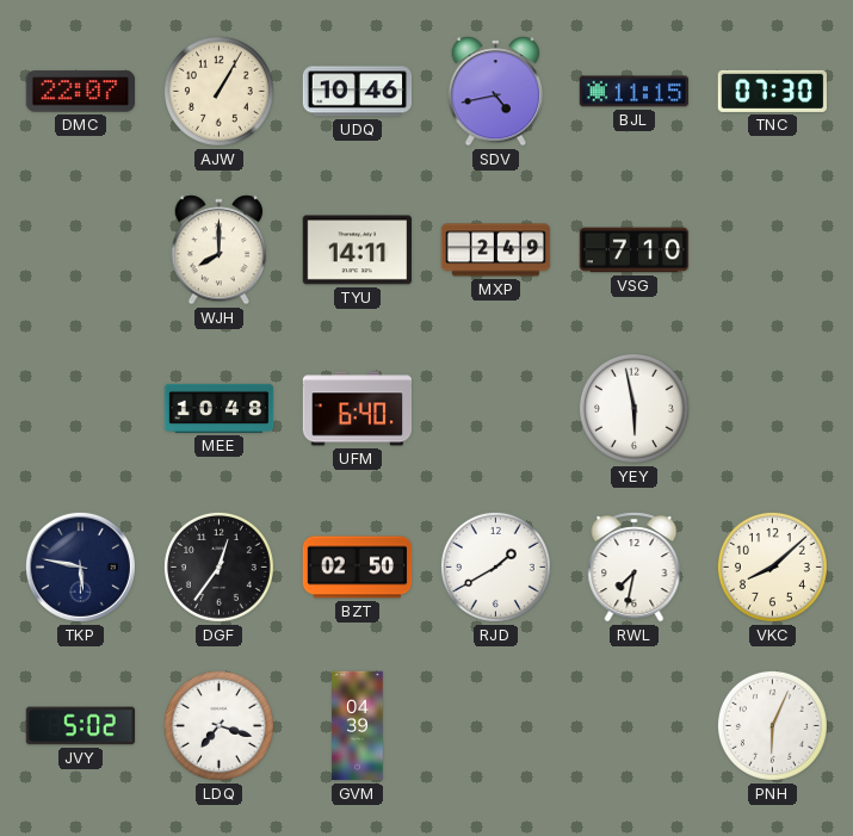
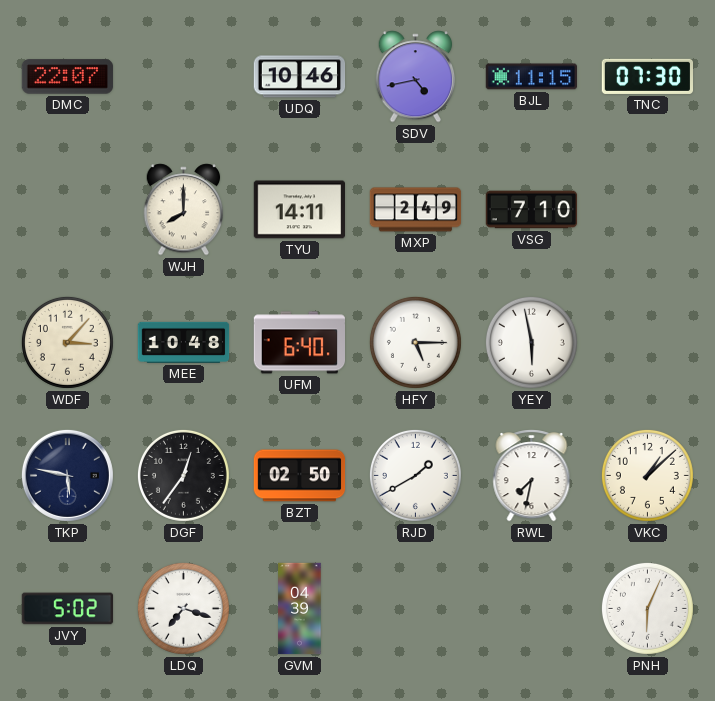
AJW: 1:05 -> none
WDF: none -> 3:07
HFY: none -> 5:15
VKC: 8:08 -> 1:08
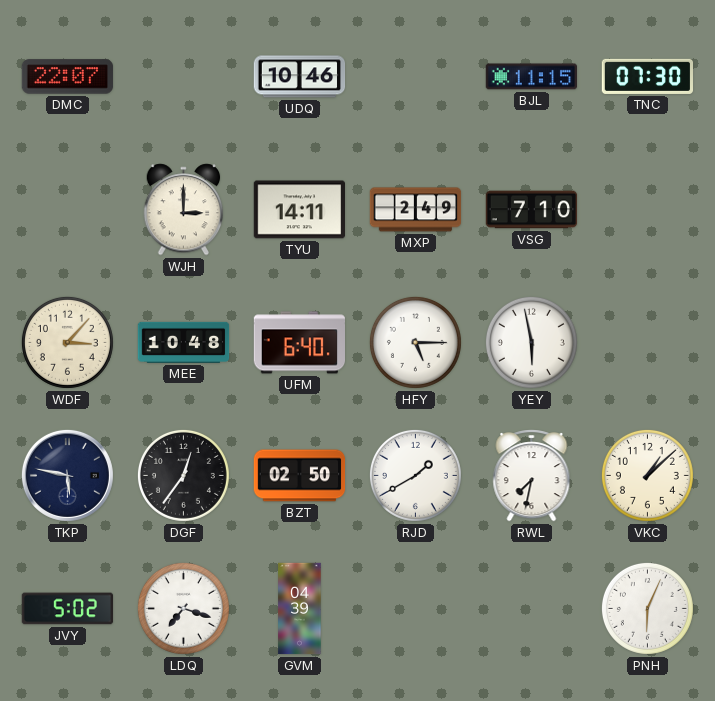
SDV: 4:43 -> none
WJH: 8:00 -> 3:00
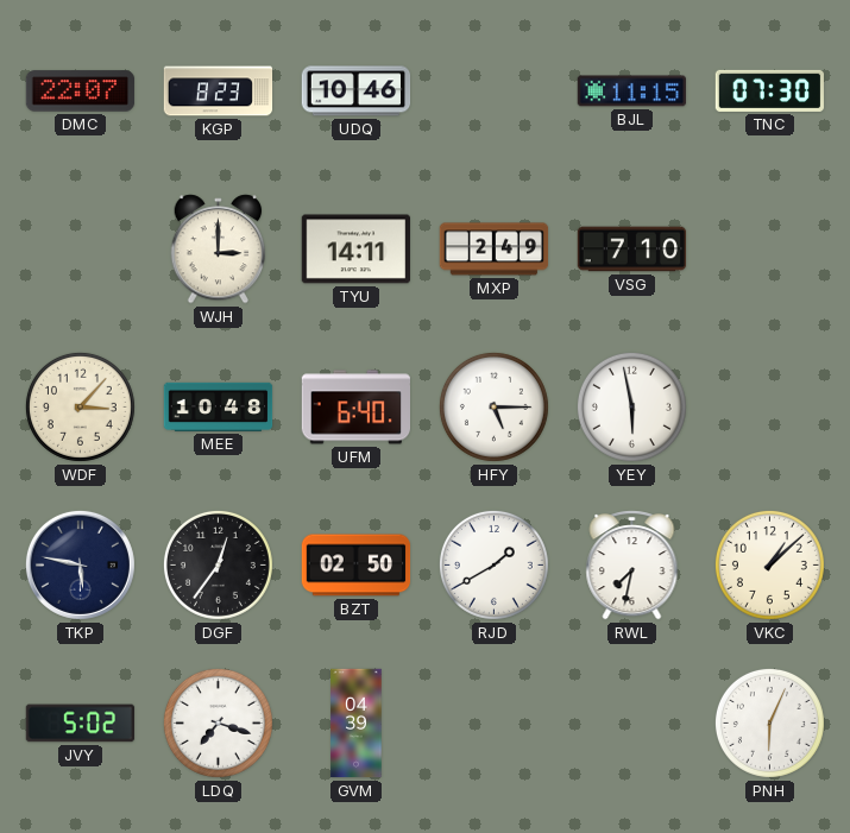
KGP: none -> 8:23
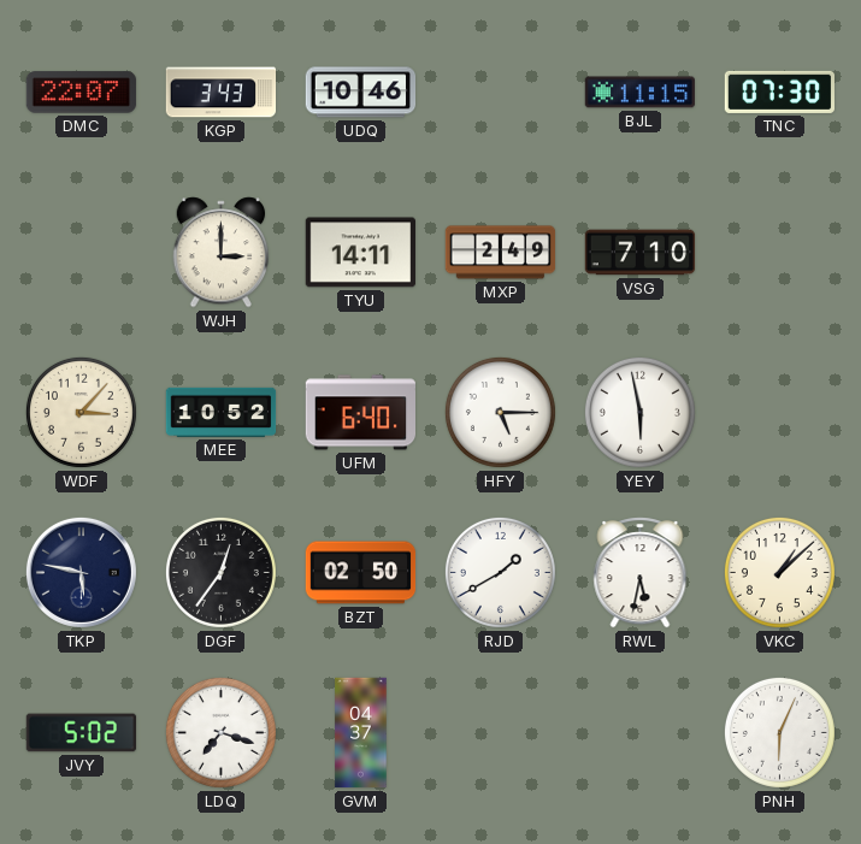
KGP: 8:23 -> 3:43
MEE: 10:48 -> 10:52
RWL: 7:32 -> 5:32
GVM: 04:39 -> 04:37
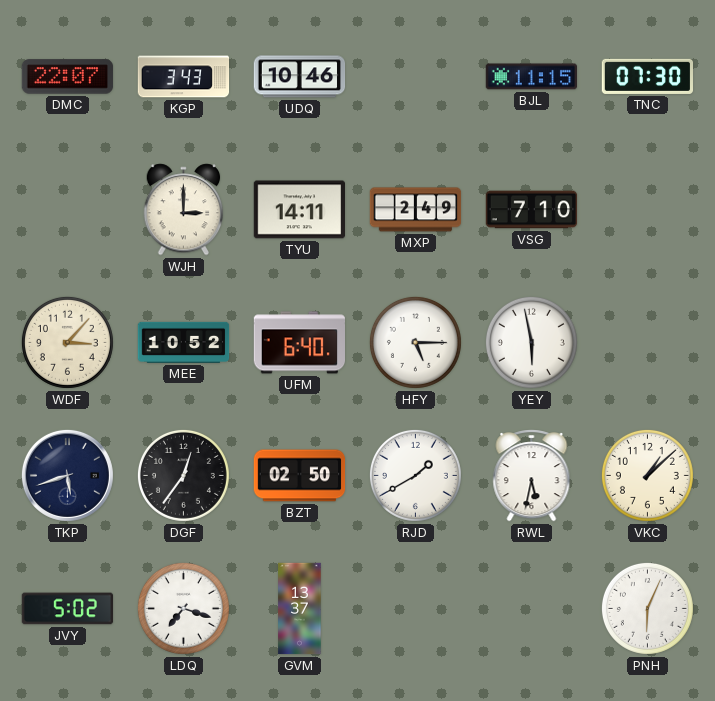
TKP: 5:47 -> 5:42
GVM: 04:37 -> 13:37
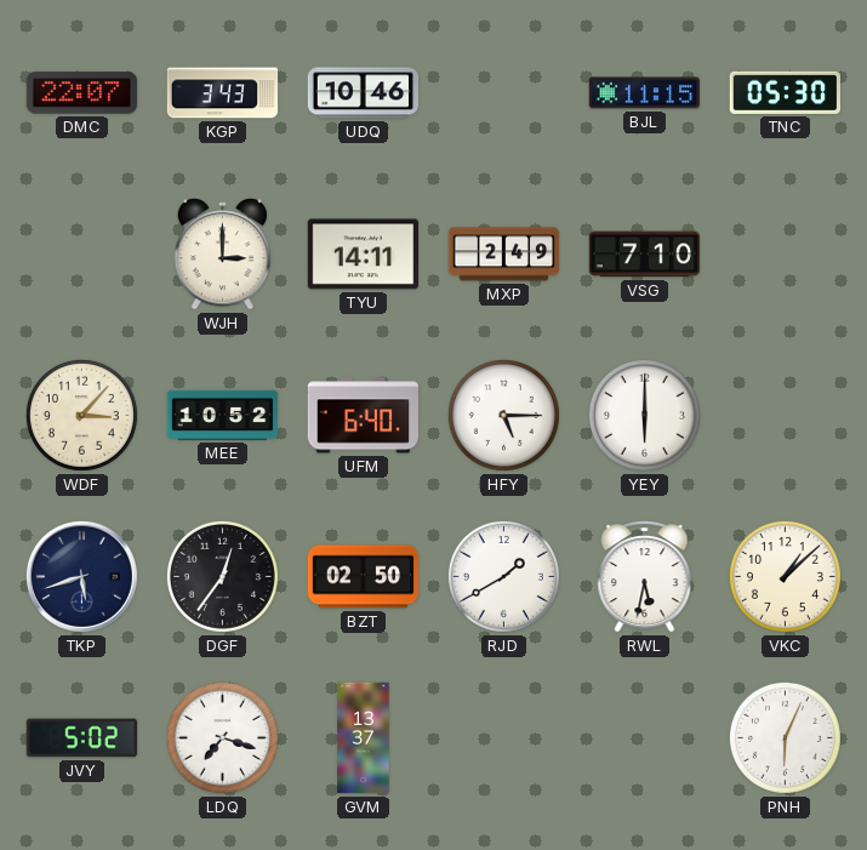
TNC: 07:30 -> 05:30
YEY: 5:58 -> 6:00
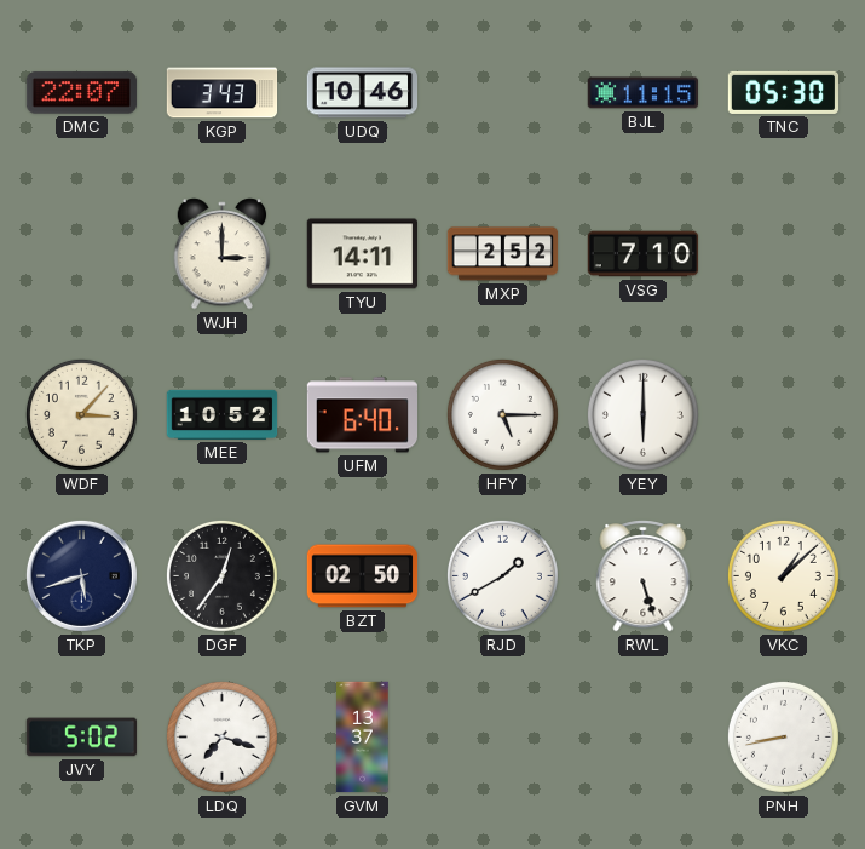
MXP: 2:49 -> 2:52
RWL: 5:32 -> 5:27
PNH: 6:04 -> 8:43
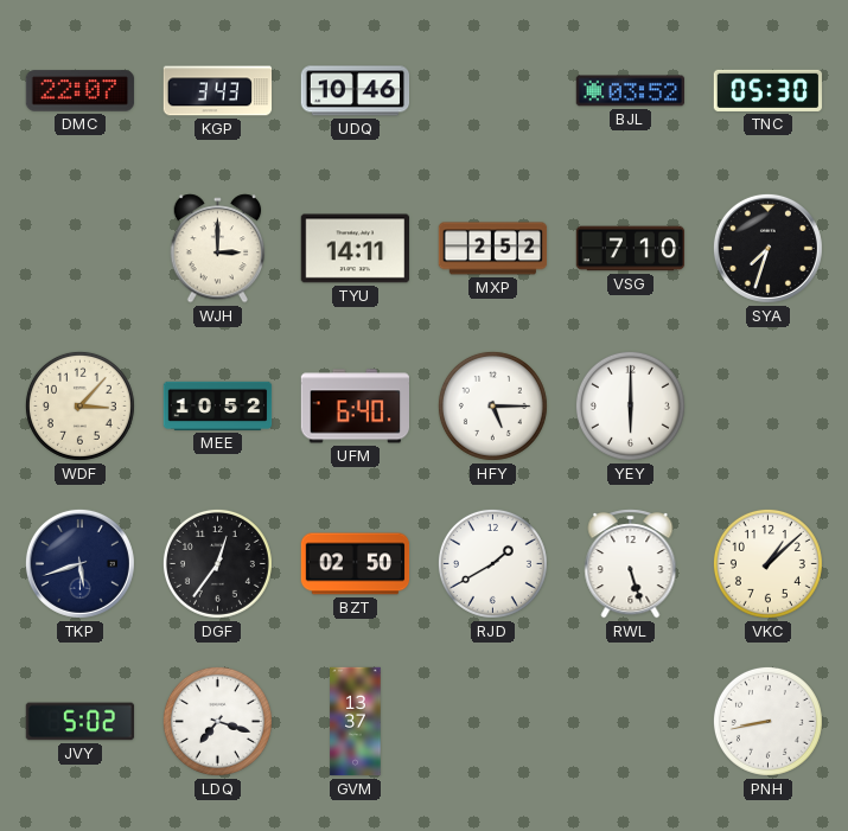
BJL: 11:15 -> 03:52
SYA: none -> 7:33
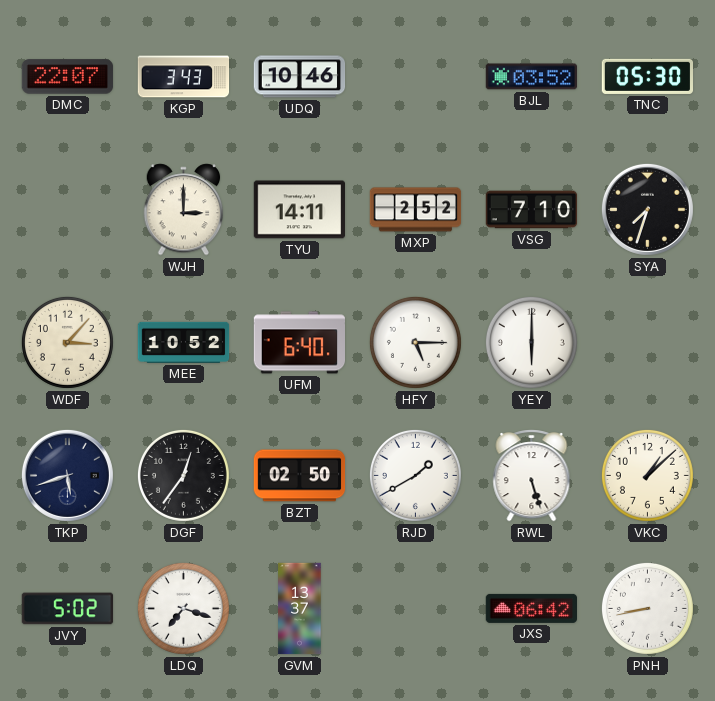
JXS: none -> 06:42
